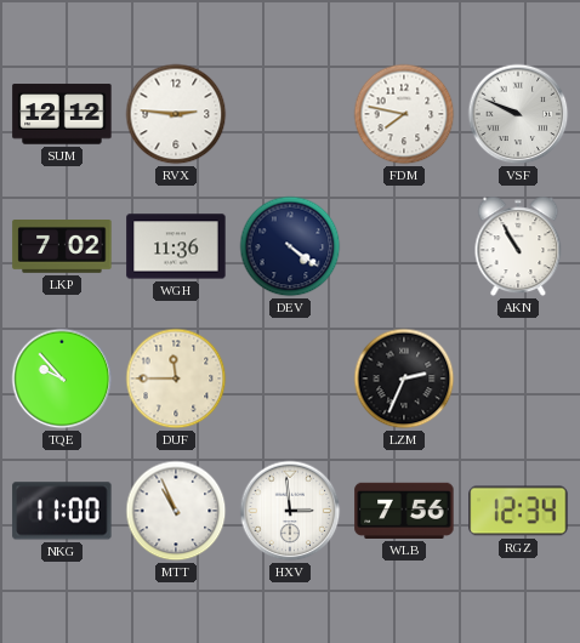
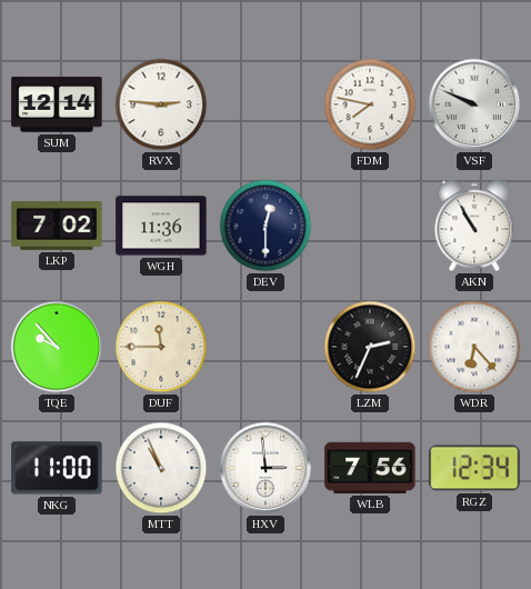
SUM: 12:12 -> 12:14
DEV: 4:21 -> 12:30
WDR: none -> 6:23
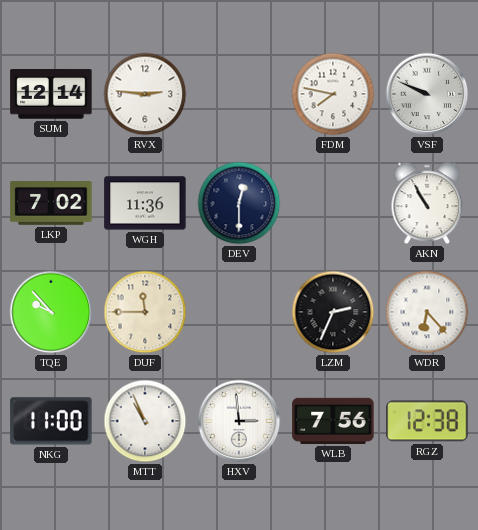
RGZ: 12:34 -> 12:38
